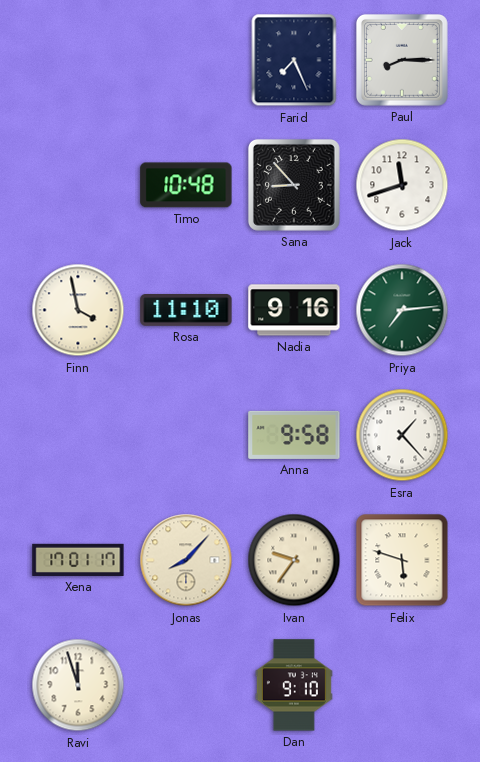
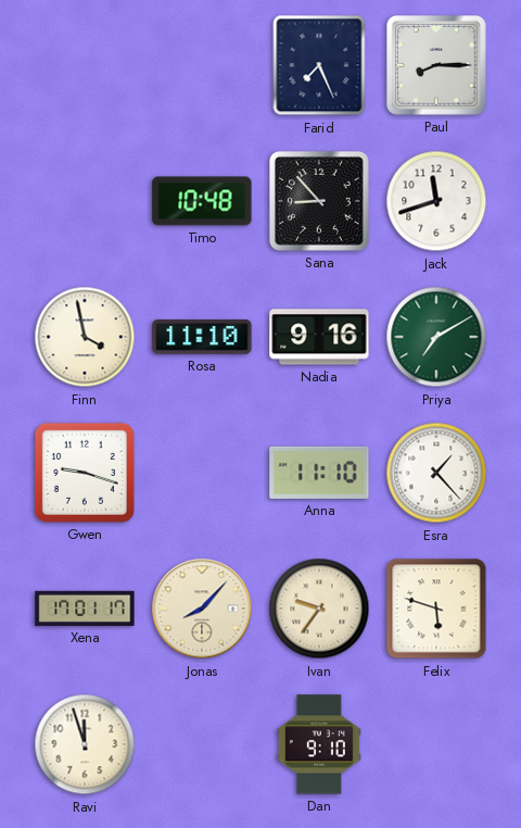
Priya: 7:14 -> 7:10
Gwen: none -> 9:18
Anna: 9:58 -> 11:10
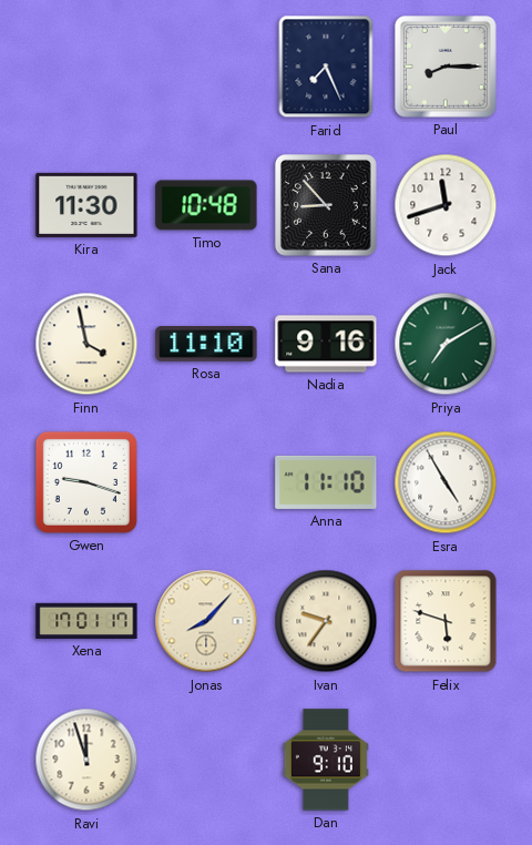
Kira: none -> 11:30
Esra: 1:23 -> 4:55
